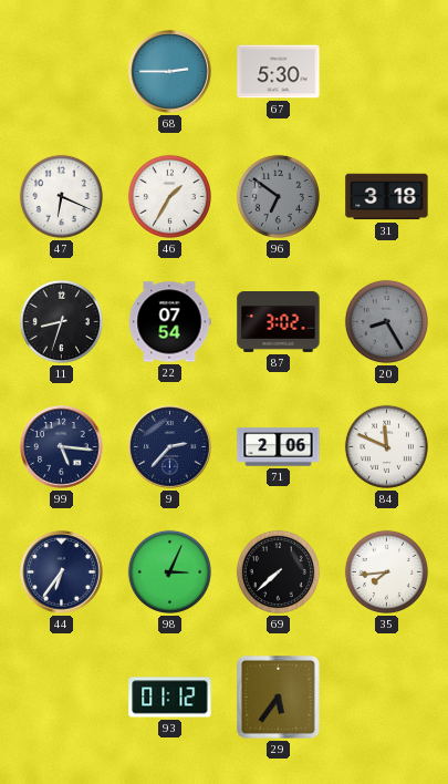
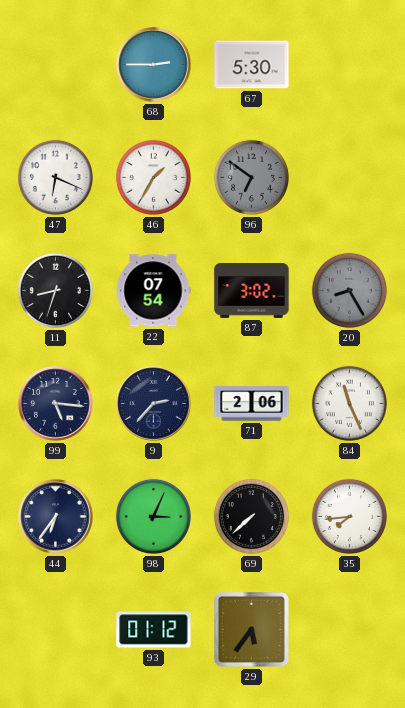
31: 3:18 -> none
84: 11:49 -> 11:26
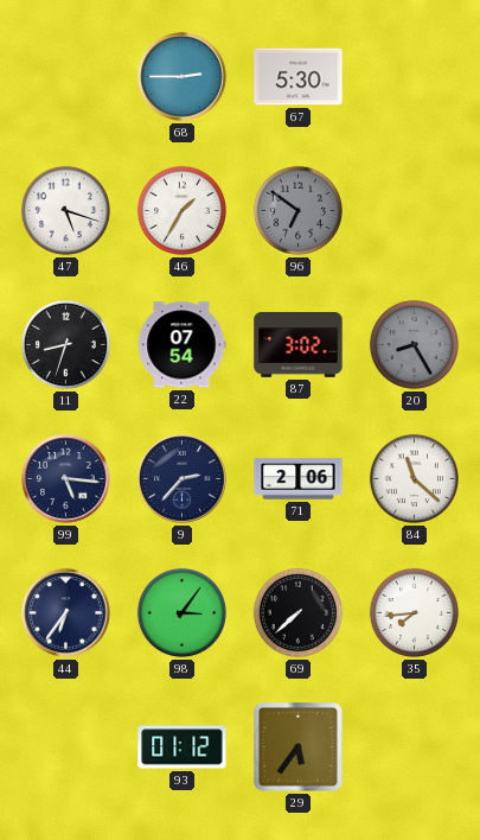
47: 6:19 -> 5:18
84: 11:26 -> 11:22
98: 3:04 -> 3:06
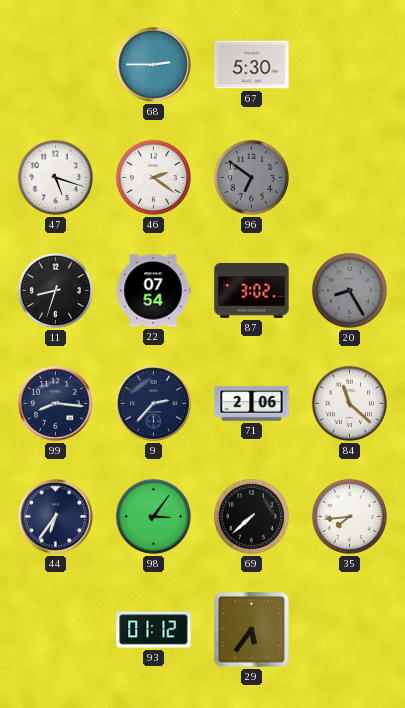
46: 1:35 -> 2:21
99: 5:16 -> 8:16
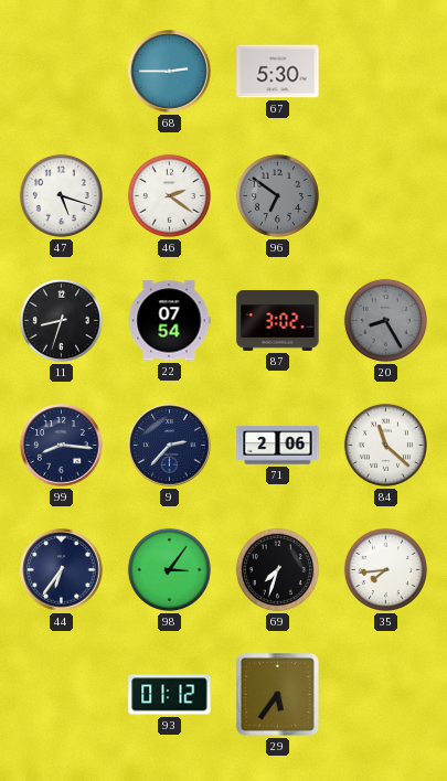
69: 7:38 -> 7:33
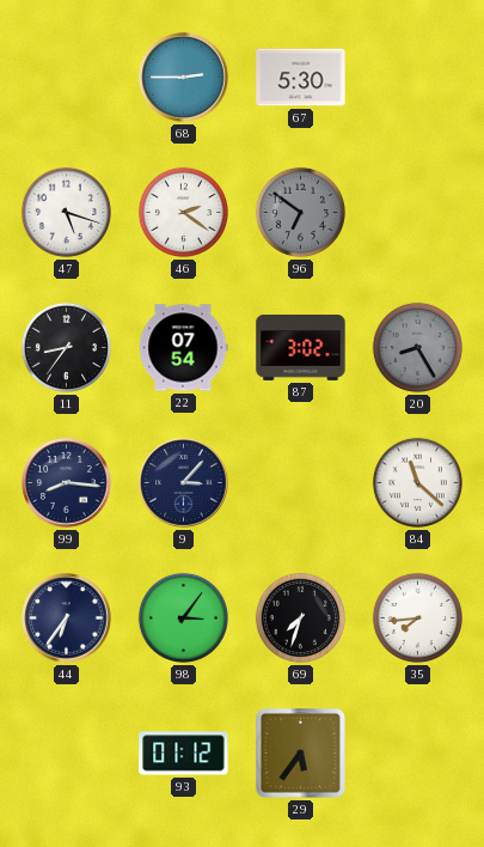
11: 8:33 -> 8:36
9: 2:37 -> 3:07
71: 2:06 -> none
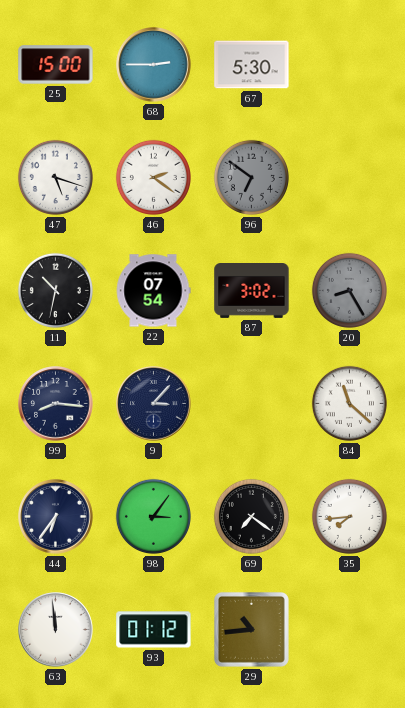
25: none -> 15:00
11: 8:36 -> 10:32
69: 7:33 -> 7:21
63: none -> 11:59
29: 5:36 -> 10:44
